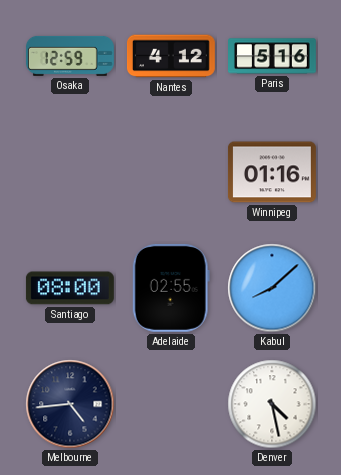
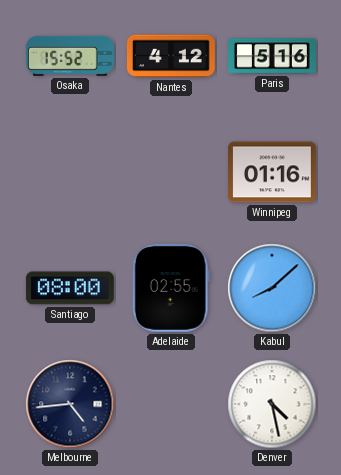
Osaka: 12:59 -> 15:52
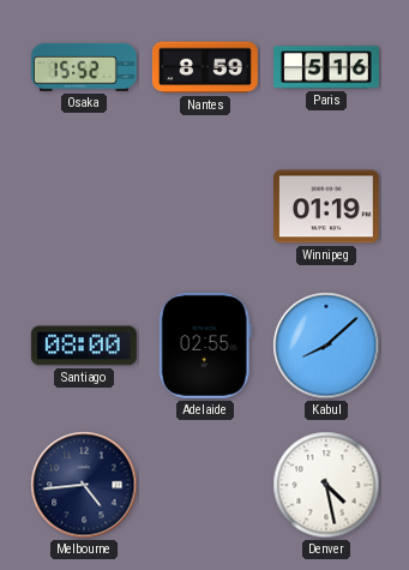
Nantes: 4:12 -> 8:59
Winnipeg: 01:16 -> 01:19
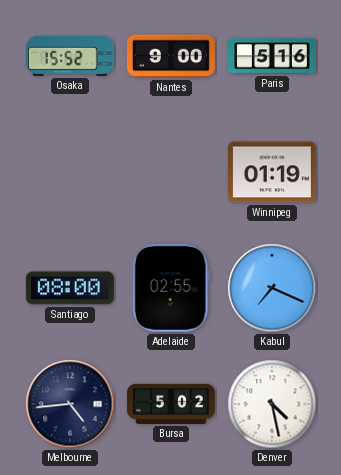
Nantes: 8:59 -> 9:00
Kabul: 8:08 -> 7:19
Bursa: none -> 5:02
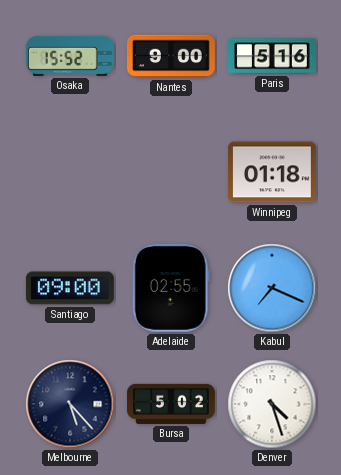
Winnipeg: 01:19 -> 01:18
Santiago: 08:00 -> 09:00
Melbourne: 4:44 -> 5:23
Denver: 4:28 -> 4:27
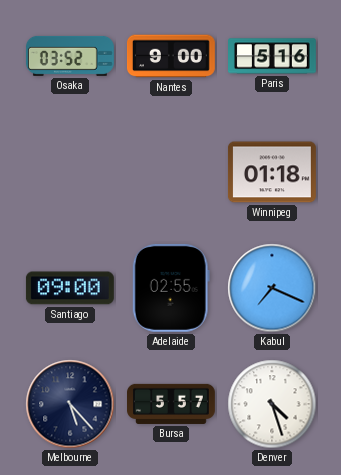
Osaka: 15:52 -> 03:52
Bursa: 5:02 -> 5:57
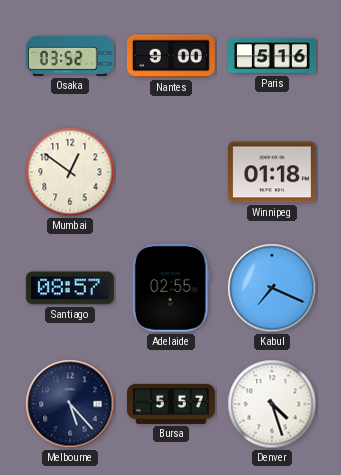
Mumbai: none -> 12:51
Santiago: 09:00 -> 08:57
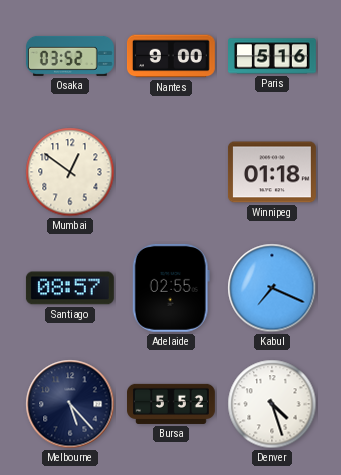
Bursa: 5:57 -> 5:52
